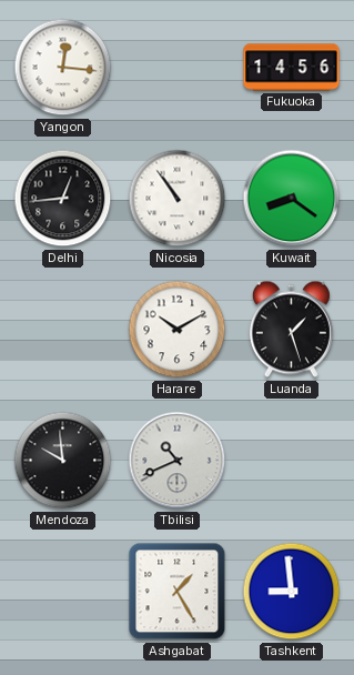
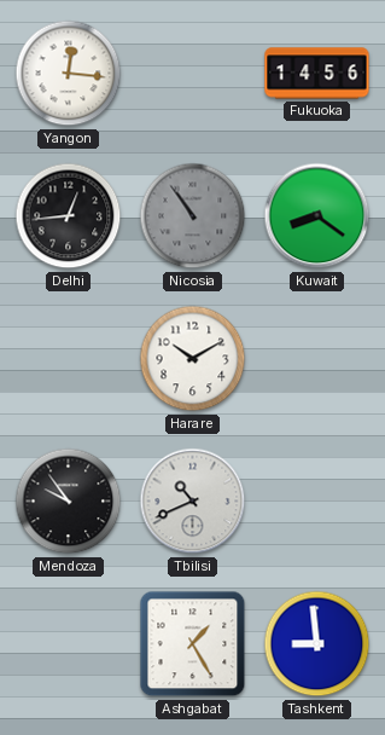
Nicosia dial: white -> grey
Luanda: 1:27 -> none
Mendoza: 9:59 -> 9:54
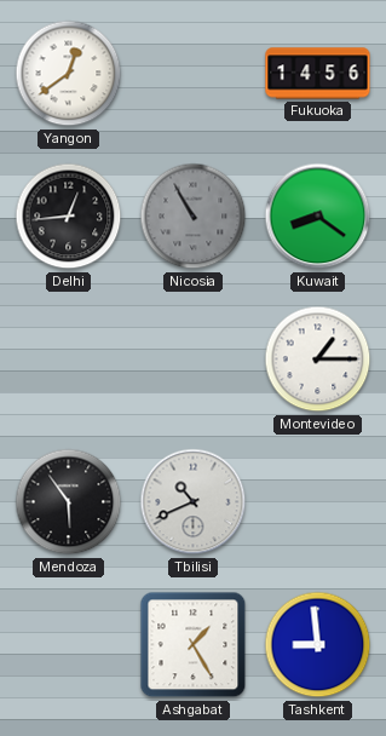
Yangon: 12:16 -> 12:39
Nicosia: 10:54 -> 10:55
Harare: 10:10 -> none
Montevideo: none -> 1:15
Mendoza: 9:54 -> 5:54
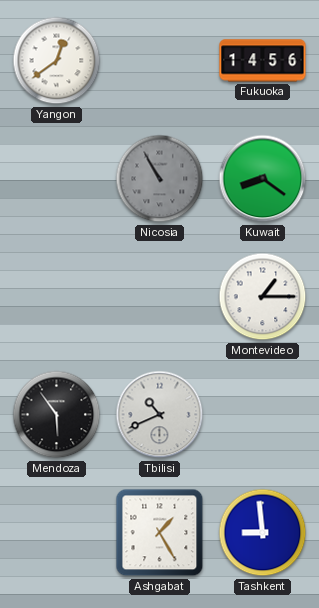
Delhi: 12:44 -> none
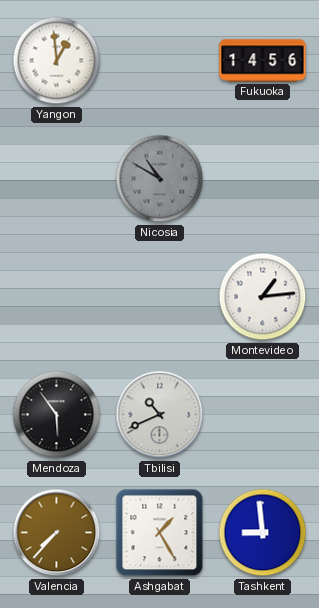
Yangon: 12:39 -> 12:59
Nicosia: 10:55 -> 10:50
Kuwait: 8:21 -> none
Montevideo: 1:15 -> 1:14
Valencia: none -> 7:37
